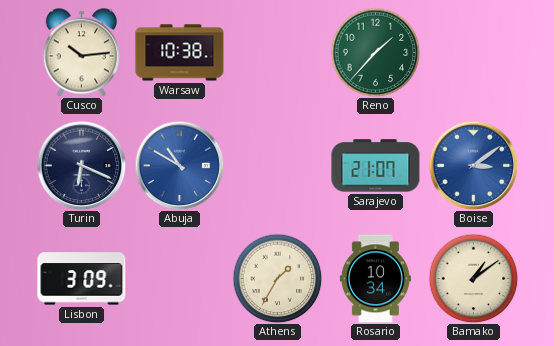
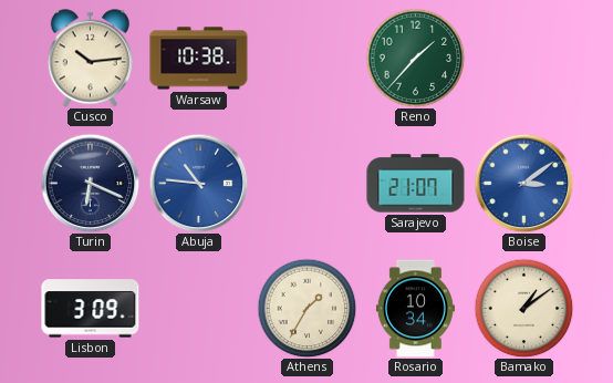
Abuja: 10:50 -> 10:46
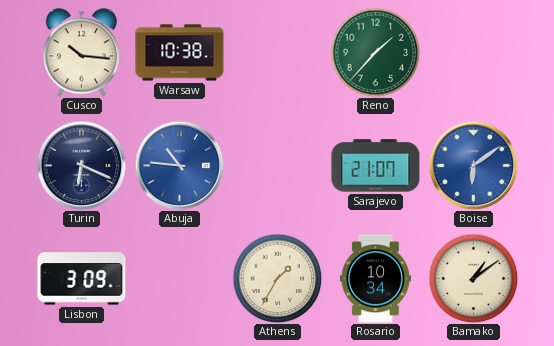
Cusco: 10:14 -> 10:16
Boise: 3:09 -> 6:09
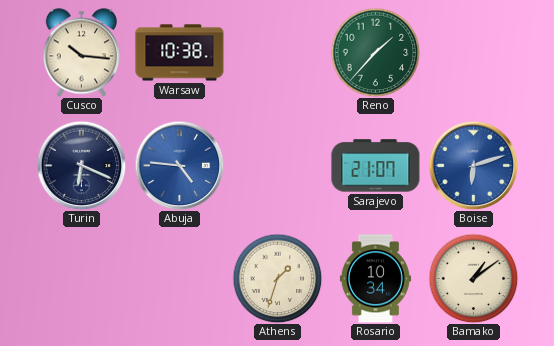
Abuja: 10:46 -> 4:46
Boise: 6:09 -> 6:12
Lisbon: 3:09 -> none
Athens: 1:35 -> 1:33
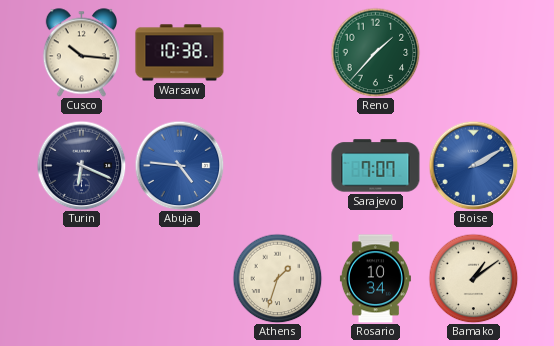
Sarajevo: 21:07 -> 7:07
Boise: 6:12 -> 2:10
